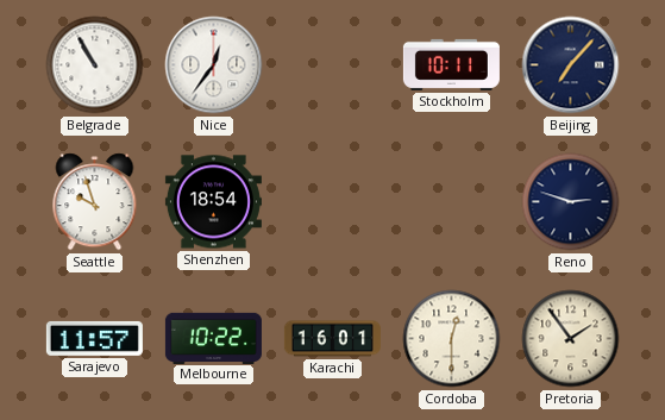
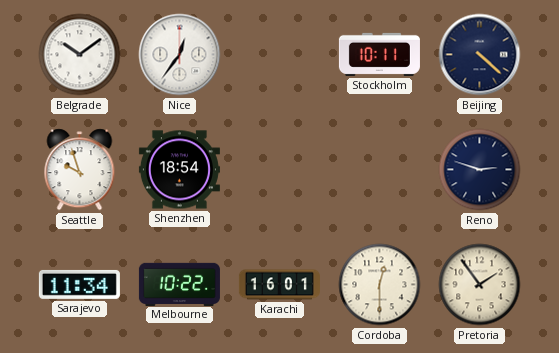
Belgrade: 10:55 -> 10:09
Beijing: 7:07 -> 4:22
Sarajevo: 11:57 -> 11:34
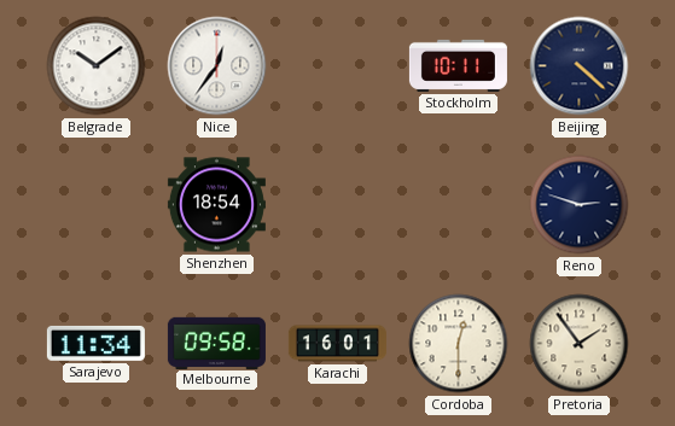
Seattle: 9:57 -> none
Melbourne: 10:22 -> 09:58
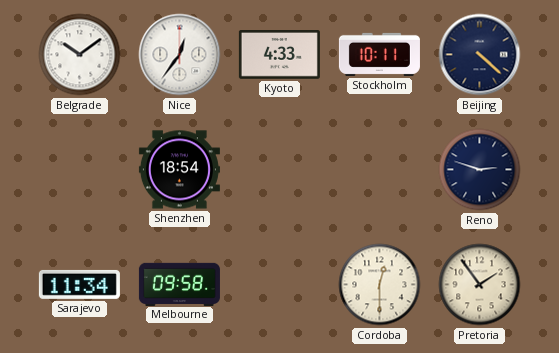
Kyoto: none -> 4:33
Karachi: 16:01 -> none
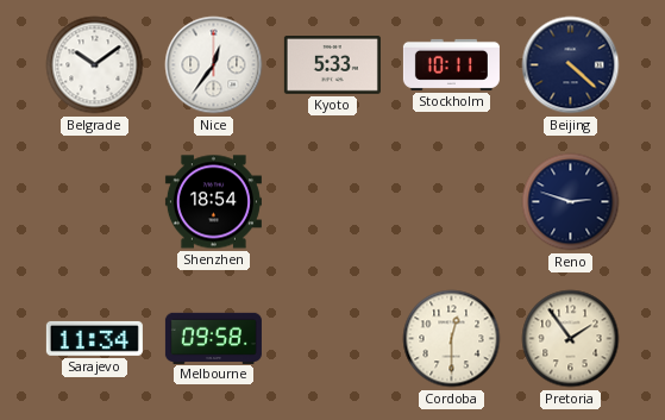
Kyoto: 4:33 -> 5:33
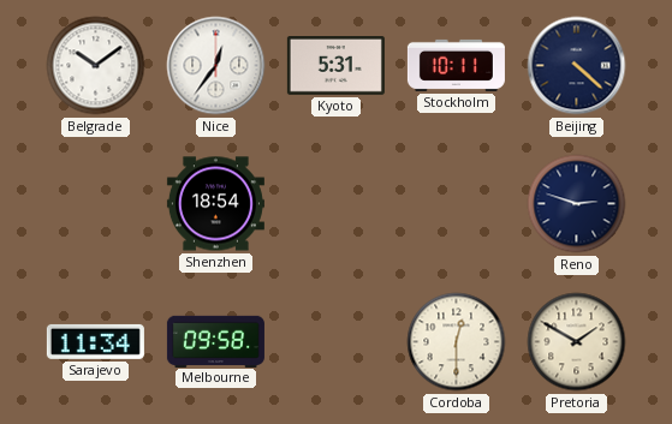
Kyoto: 5:33 -> 5:31
Pretoria: 1:54 -> 1:50
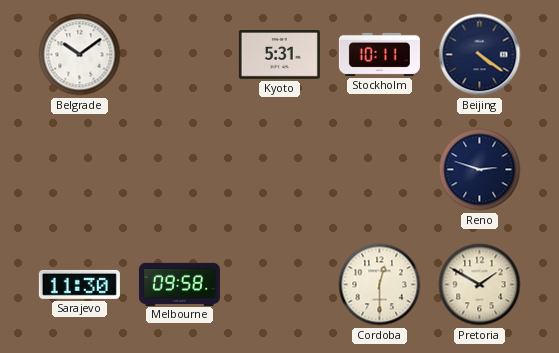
Nice: 12:36 -> none
Beijing: 4:22 -> 4:21
Shenzhen: 18:54 -> none
Sarajevo: 11:34 -> 11:30
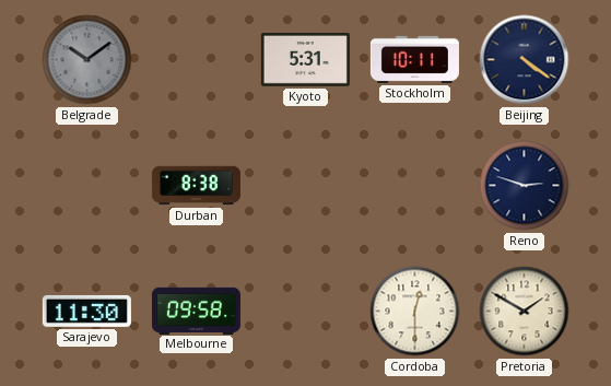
Belgrade dial: white -> grey
Durban: none -> 8:38
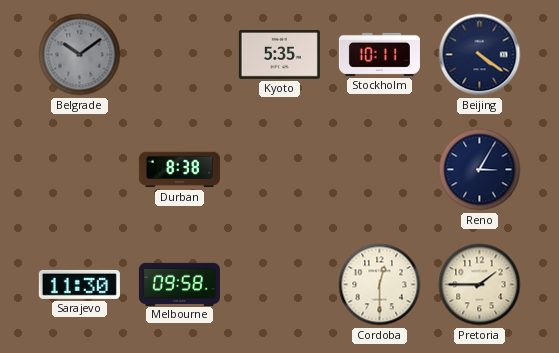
Kyoto: 5:31 -> 5:35
Reno: 2:48 -> 3:05
Pretoria: 1:50 -> 1:45
